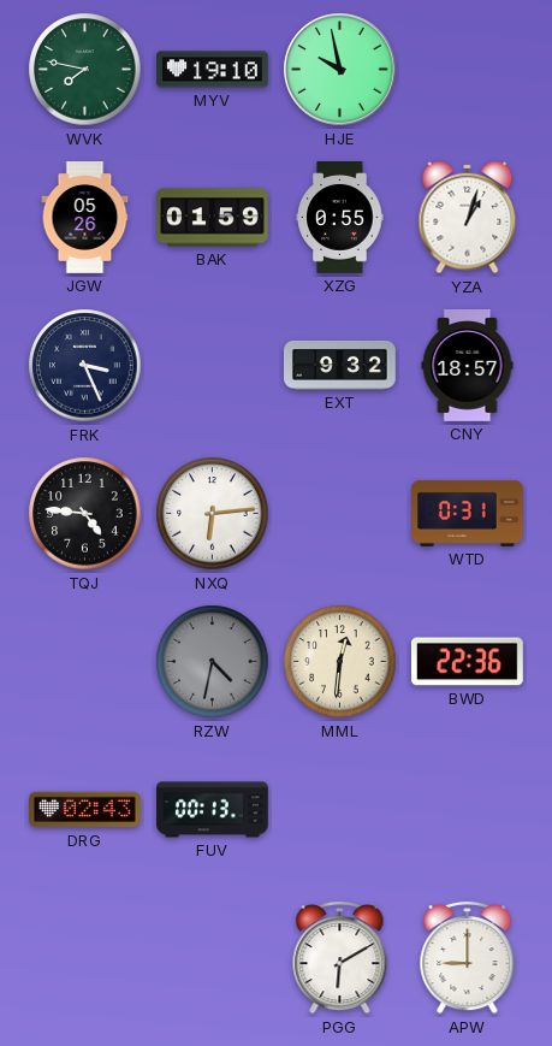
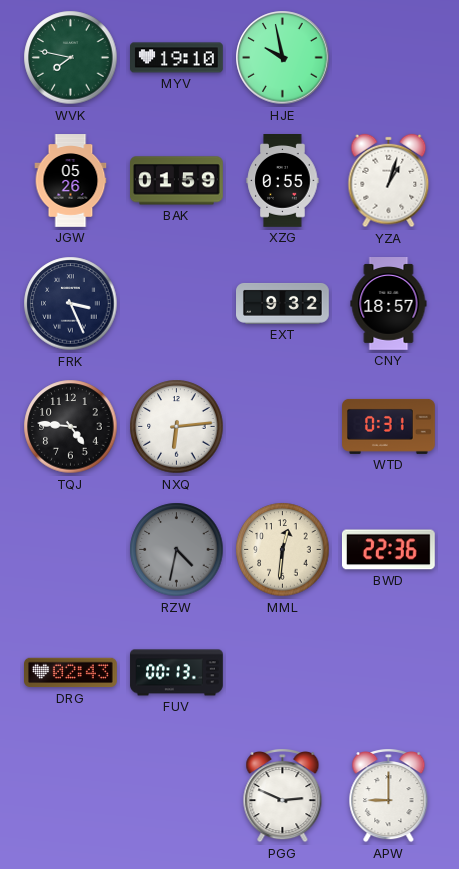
PGG: 6:10 -> 2:49
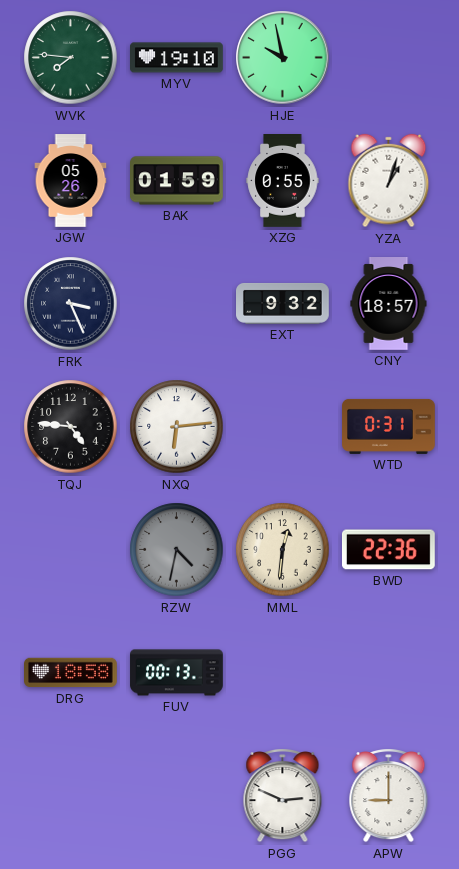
WVK: 7:47 -> 7:46
DRG: 02:43 -> 18:58
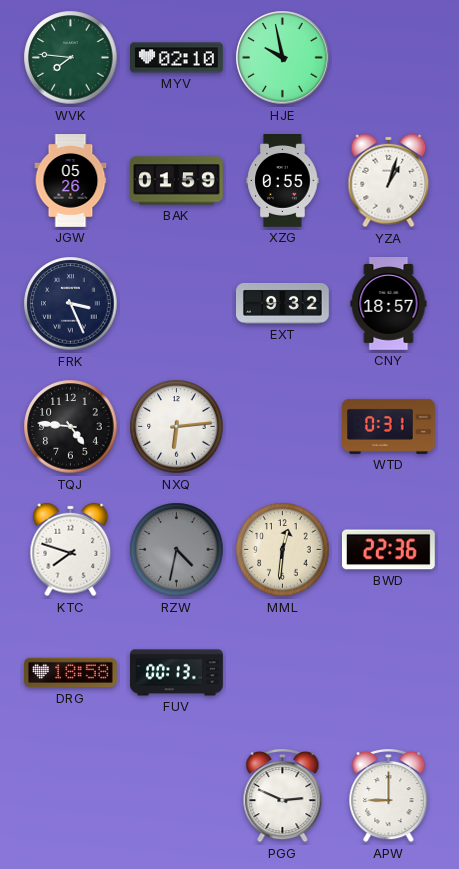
MYV: 19:10 -> 02:10
KTC: none -> 7:48
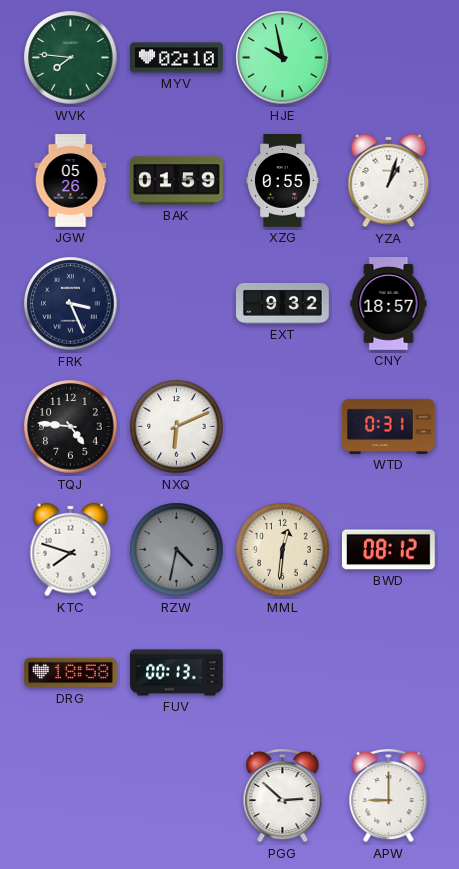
NXQ: 6:14 -> 6:11
BWD: 22:36 -> 08:12
PGG: 2:49 -> 2:52
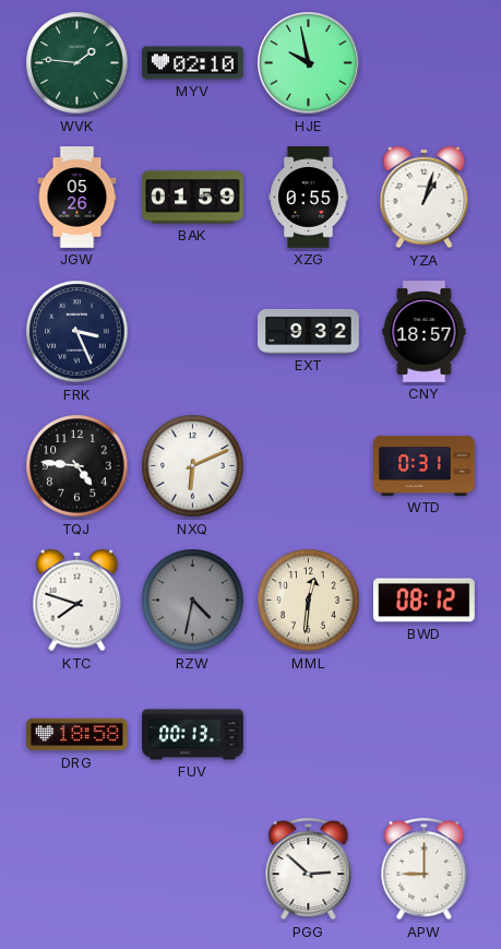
WVK: 7:46 -> 1:46
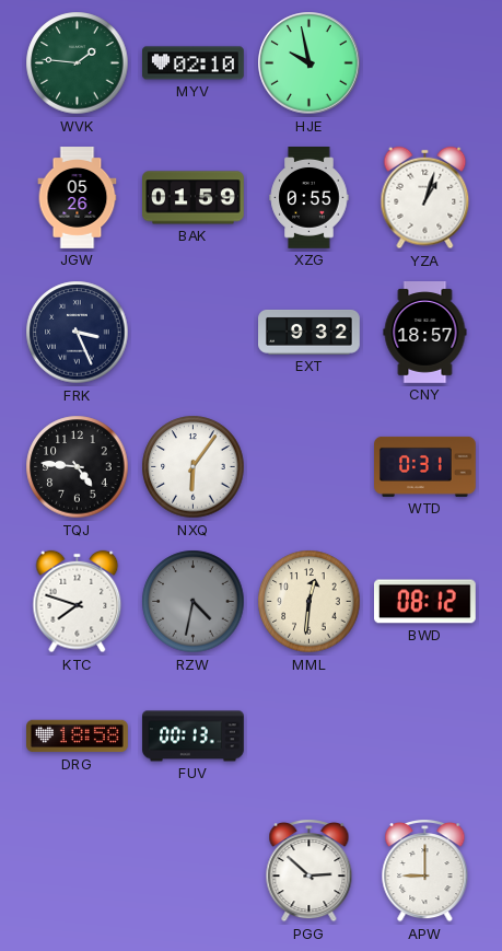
NXQ: 6:11 -> 6:06
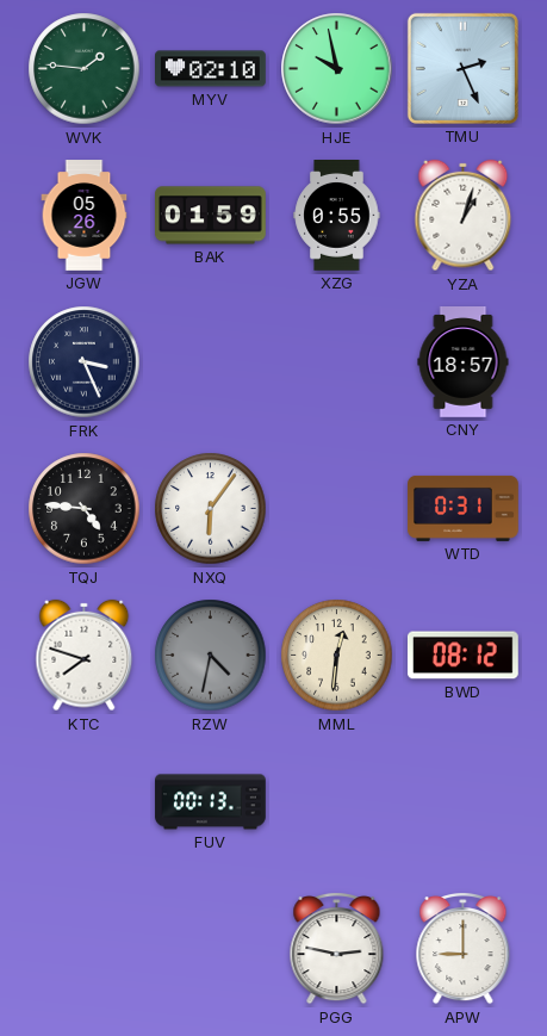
TMU: none -> 2:26
EXT: 9:32 -> none
DRG: 18:58 -> none
PGG: 2:52 -> 2:47
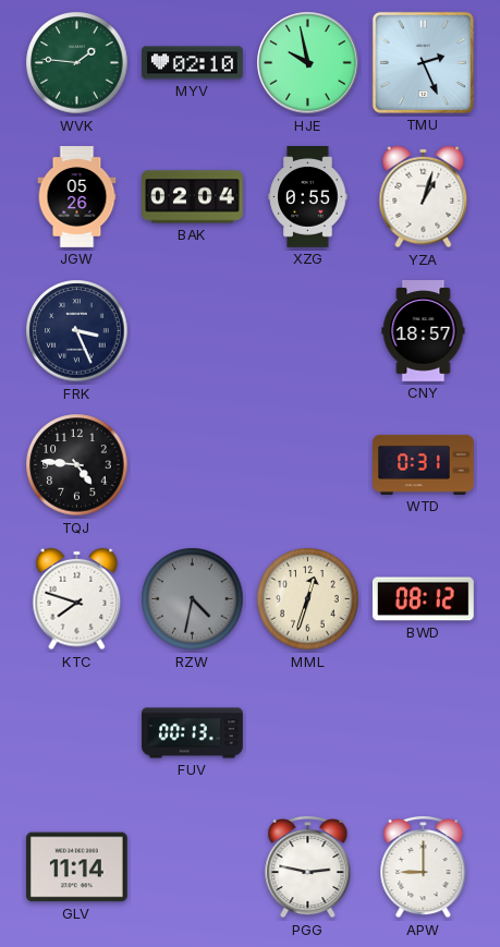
BAK: 01:59 -> 02:04
NXQ: 6:06 -> none
MML: 12:31 -> 12:33
GLV: none -> 11:14
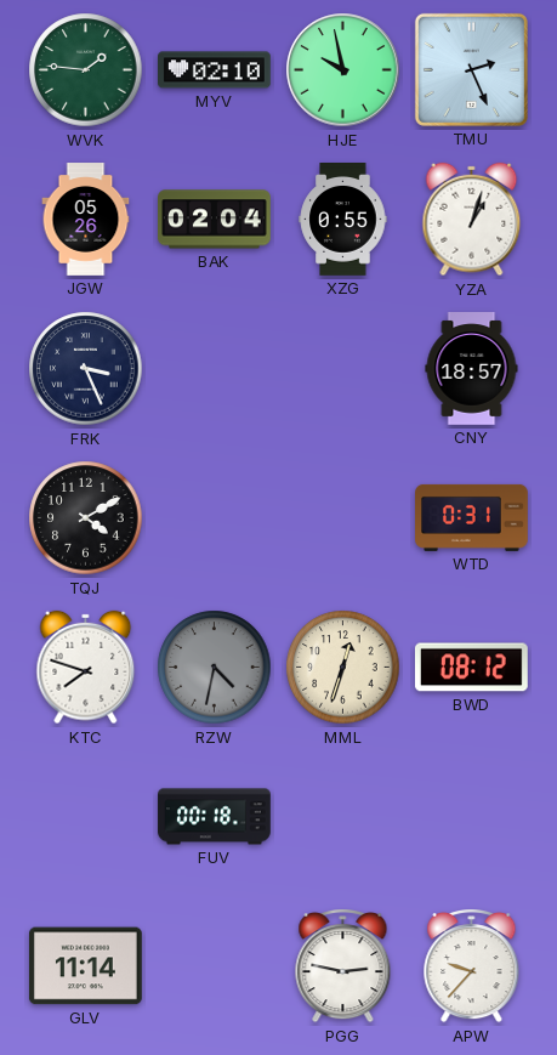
TQJ: 4:46 -> 4:10
FUV: 00:13 -> 00:18
APW: 9:00 -> 9:37
